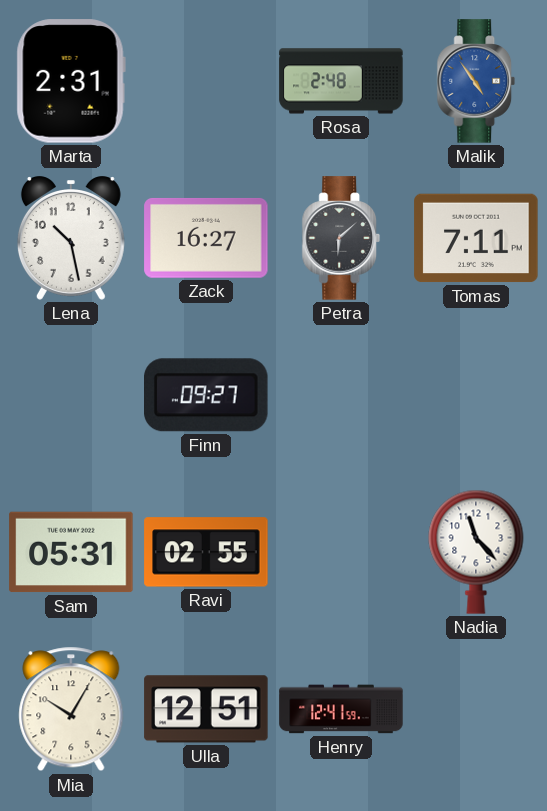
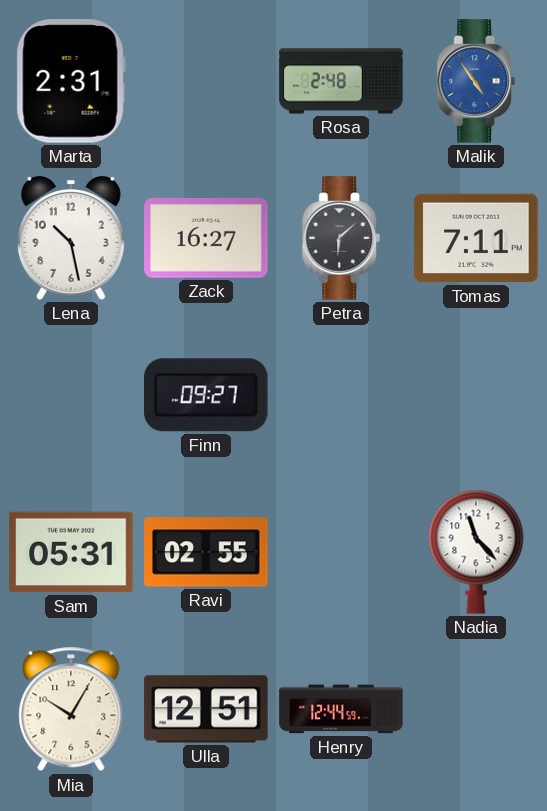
Henry: 12:41 -> 12:44
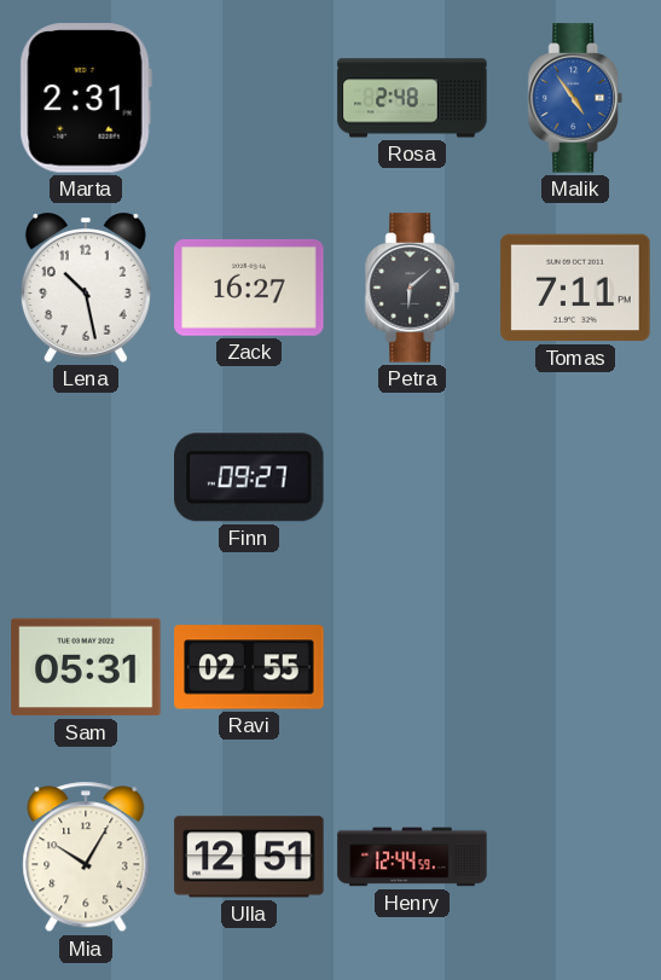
Nadia: 11:23 -> none
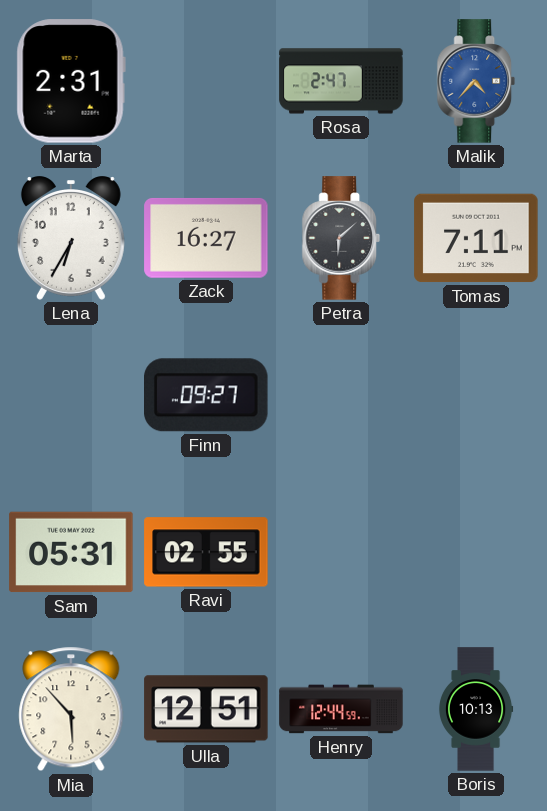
Rosa: 2:48 -> 2:47
Malik: 4:54 -> 4:37
Lena: 10:28 -> 6:35
Mia: 10:05 -> 5:53
Boris: none -> 10:13
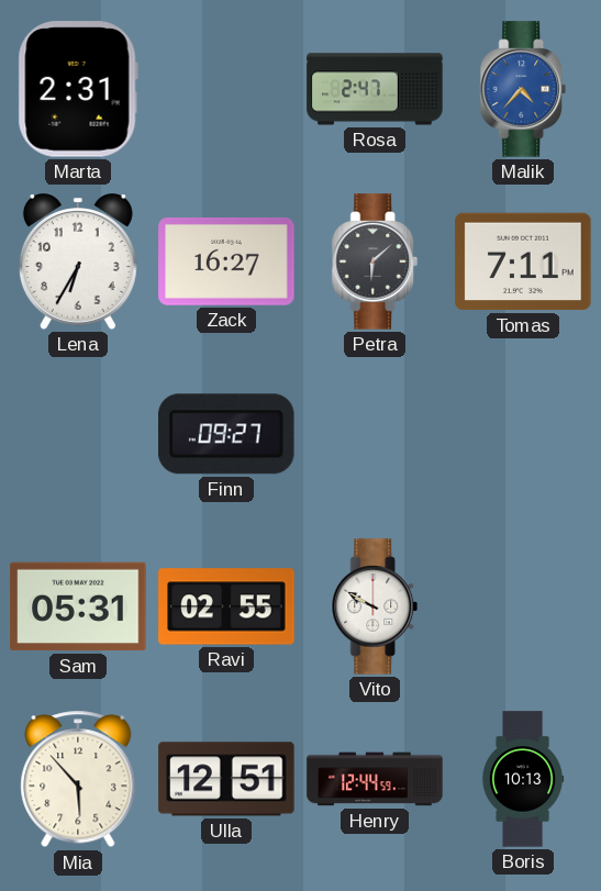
Vito: none -> 9:50
